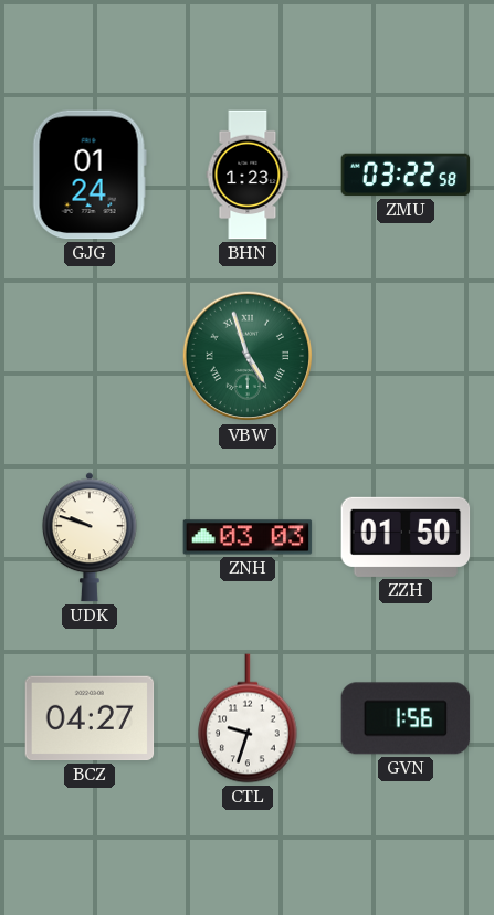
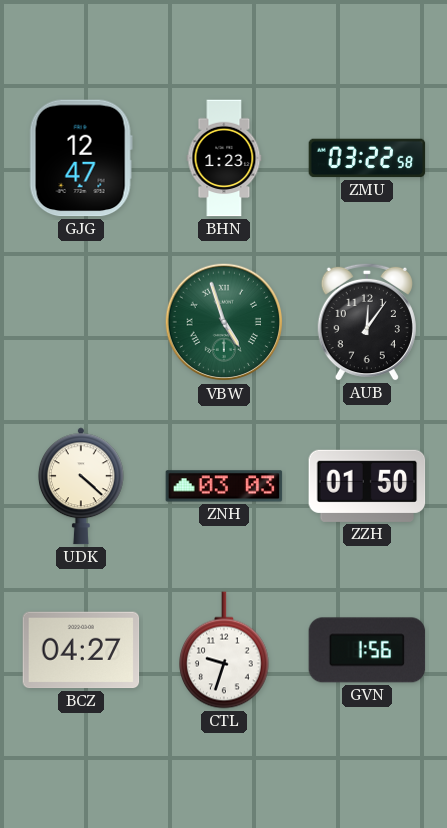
GJG: 01:24 -> 12:47
AUB: none -> 12:06
UDK: 9:48 -> 4:22
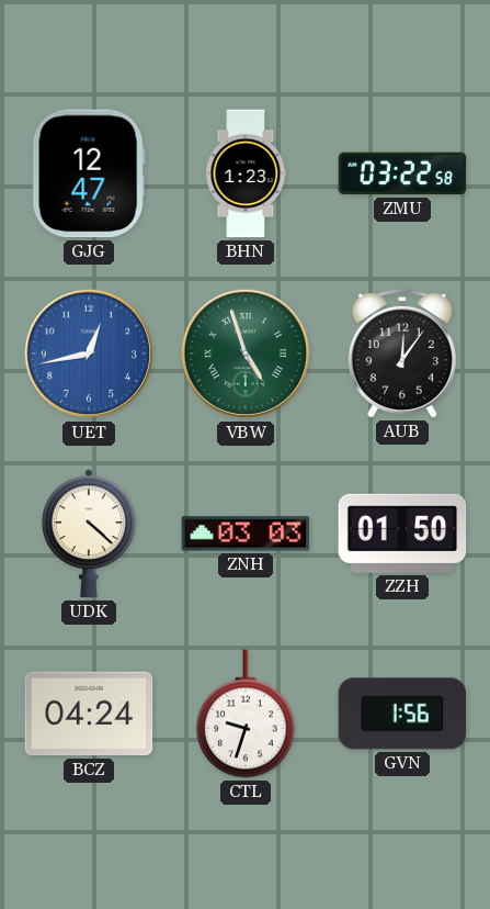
UET: none -> 12:43
BCZ: 04:27 -> 04:24
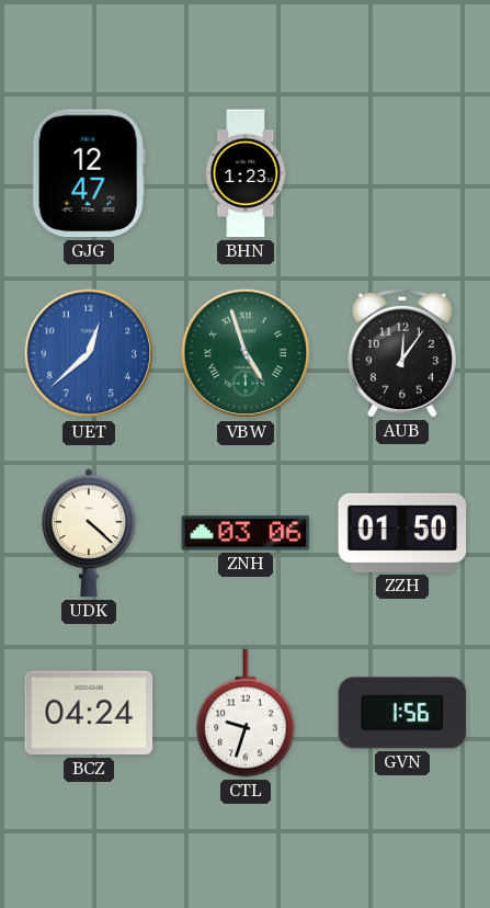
ZMU: 03:22 -> none
UET: 12:43 -> 12:38
ZNH: 03:03 -> 03:06
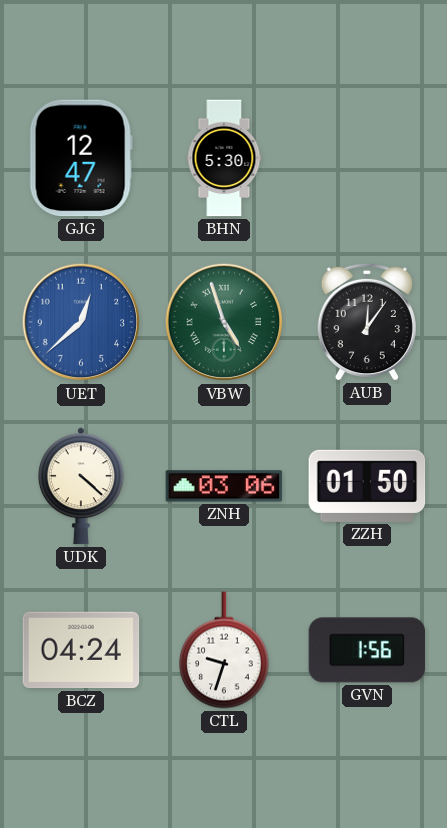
BHN: 1:23 -> 5:30
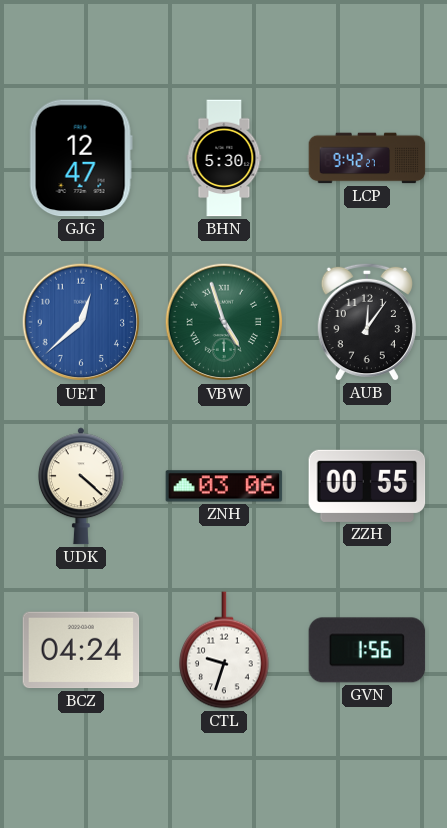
LCP: none -> 9:42
ZZH: 01:50 -> 00:55
